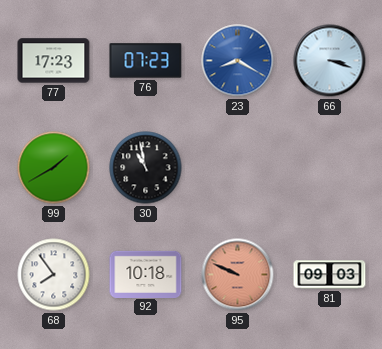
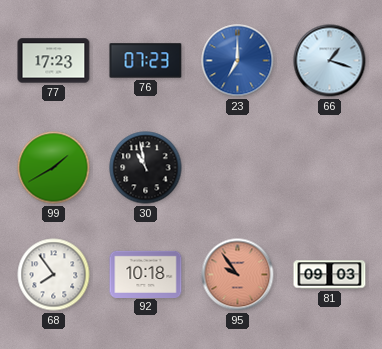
23: 8:20 -> 7:00
66: 3:18 -> 1:18
95: 9:49 -> 9:54
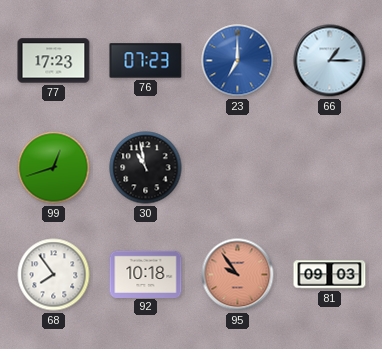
66: 1:18 -> 1:15
99: 1:40 -> 12:42
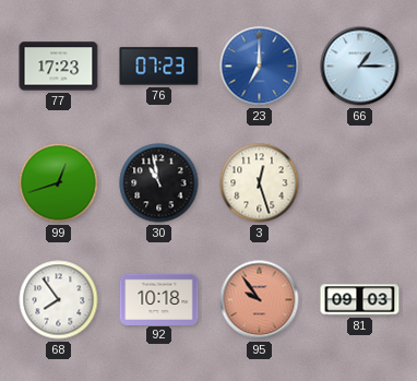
3: none -> 12:27
